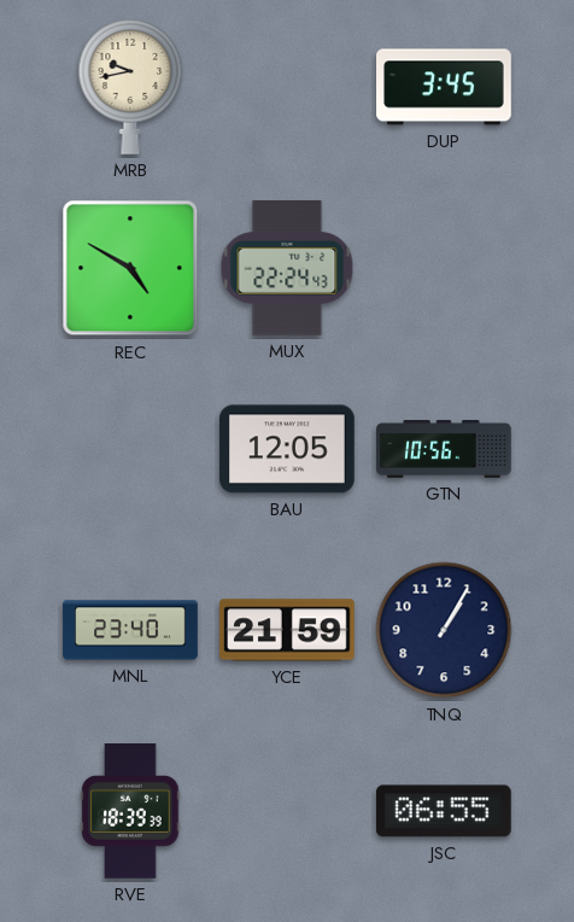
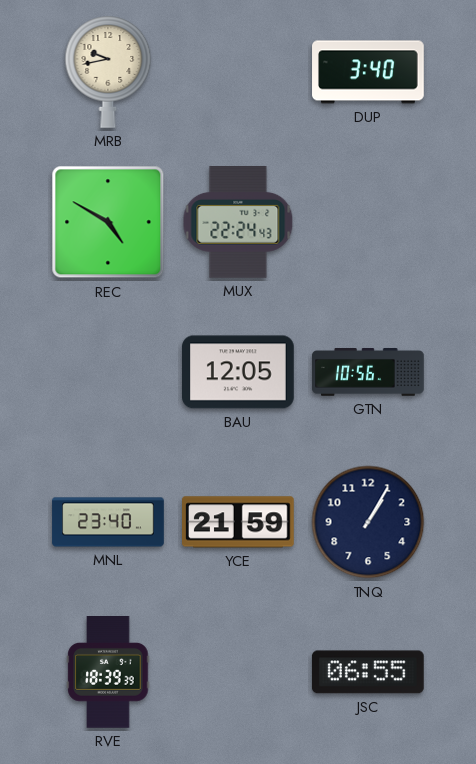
DUP: 3:45 -> 3:40
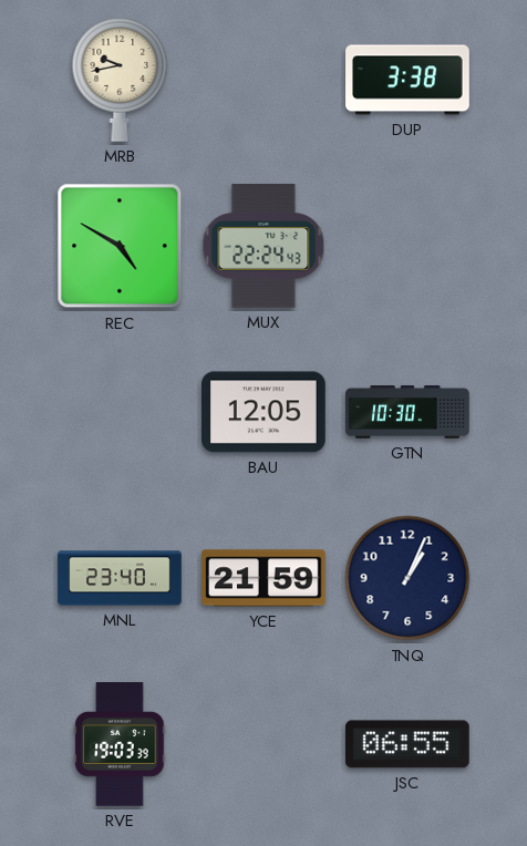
DUP: 3:40 -> 3:38
GTN: 10:56 -> 10:30
TNQ: 1:05 -> 1:04
RVE: 18:39 -> 19:03
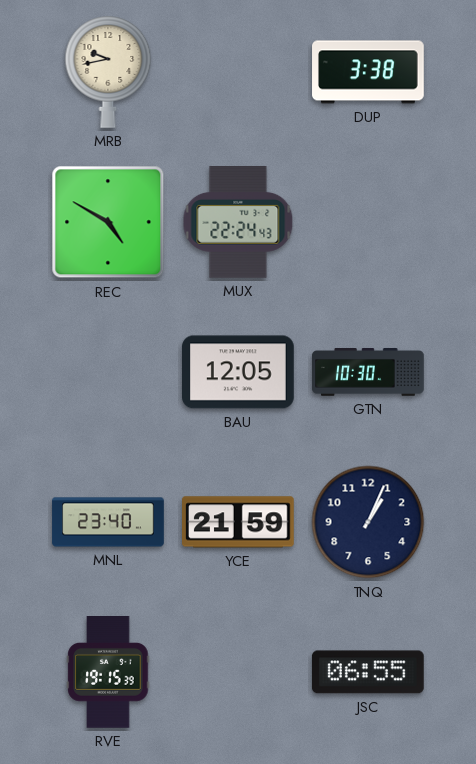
RVE: 19:03 -> 19:15
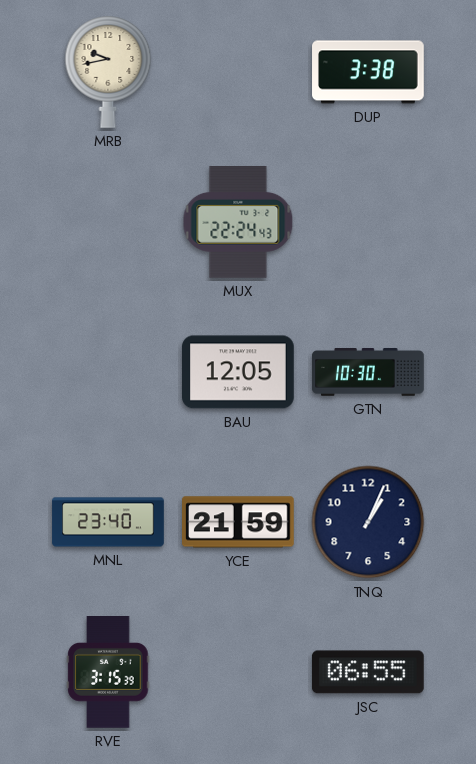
REC: 4:50 -> none
RVE: 19:15 -> 3:15
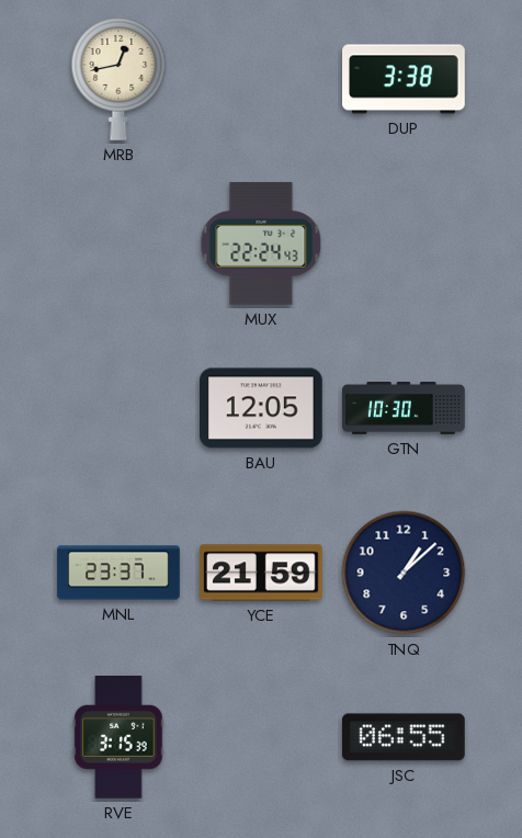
MRB: 9:43 -> 12:43
MNL: 23:40 -> 23:37
TNQ: 1:04 -> 1:08
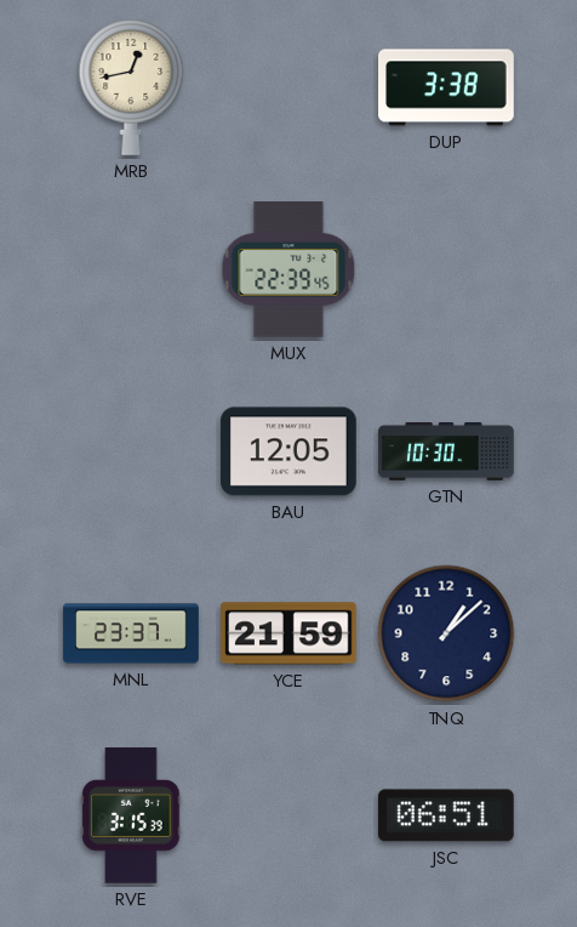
MUX: 22:24 -> 22:39
JSC: 06:55 -> 06:51
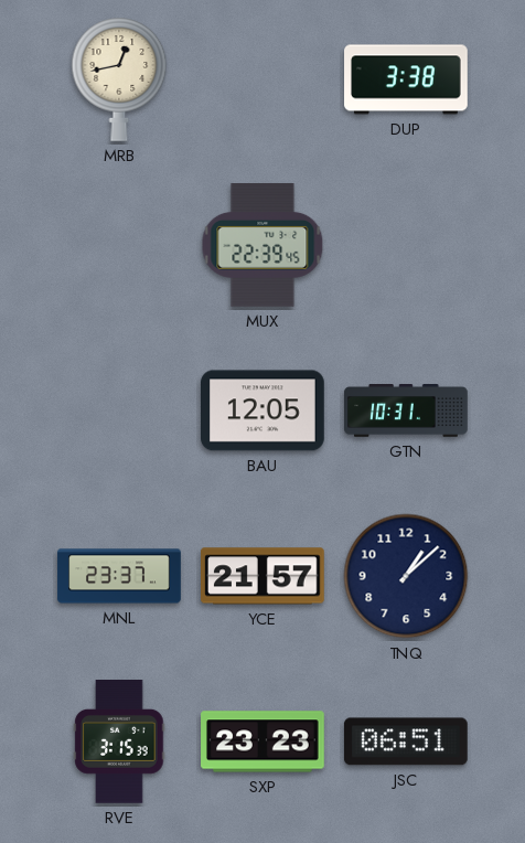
GTN: 10:30 -> 10:31
YCE: 21:59 -> 21:57
SXP: none -> 23:23
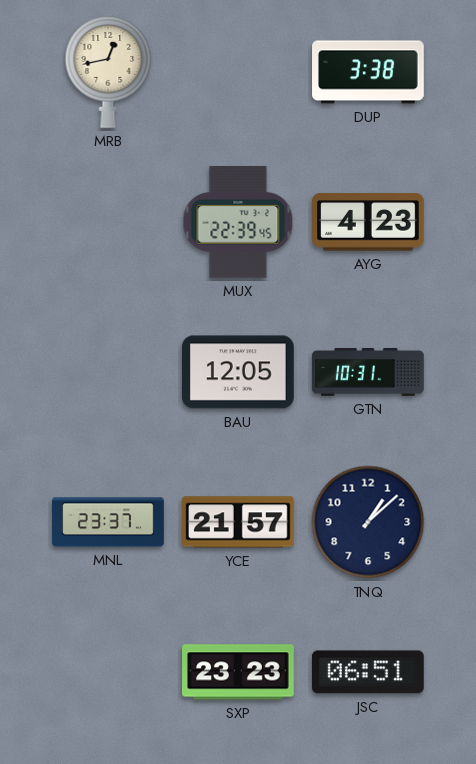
AYG: none -> 4:23
RVE: 3:15 -> none
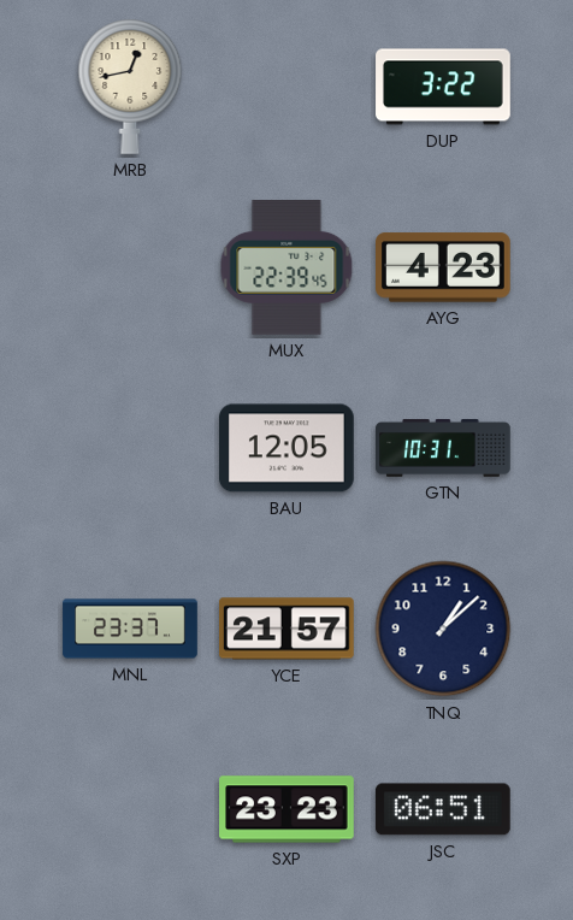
DUP: 3:38 -> 3:22
